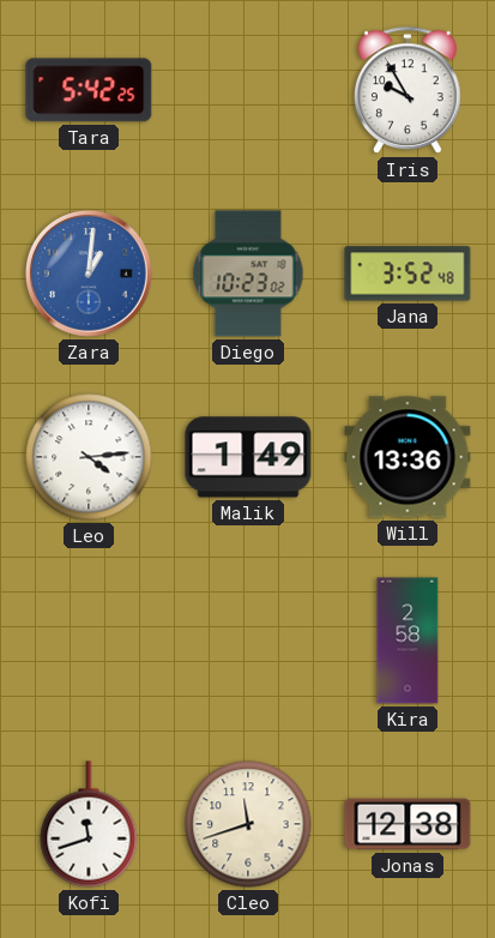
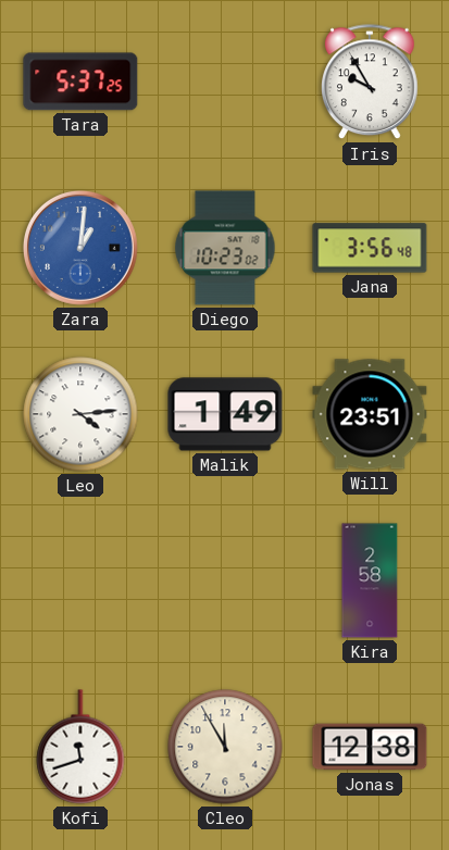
Tara: 5:42 -> 5:37
Jana: 3:52 -> 3:56
Will: 13:36 -> 23:51
Cleo: 11:42 -> 11:55
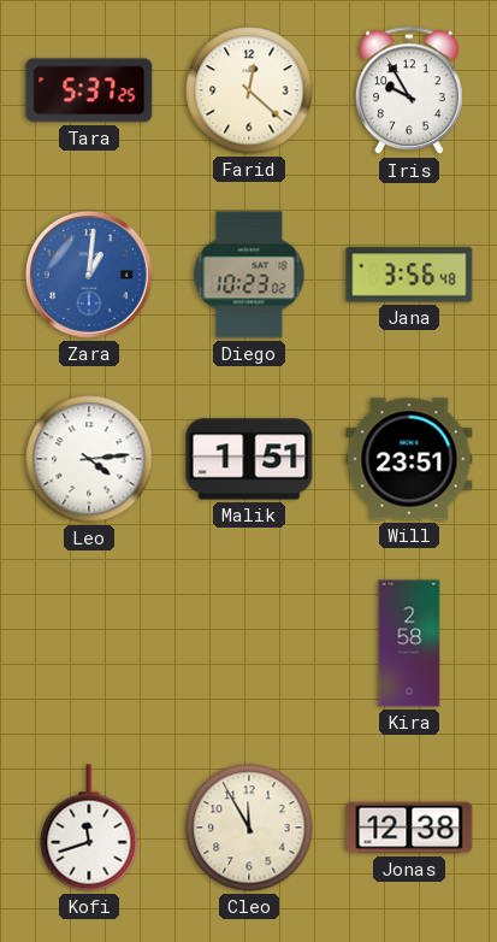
Farid: none -> 12:22
Malik: 1:49 -> 1:51
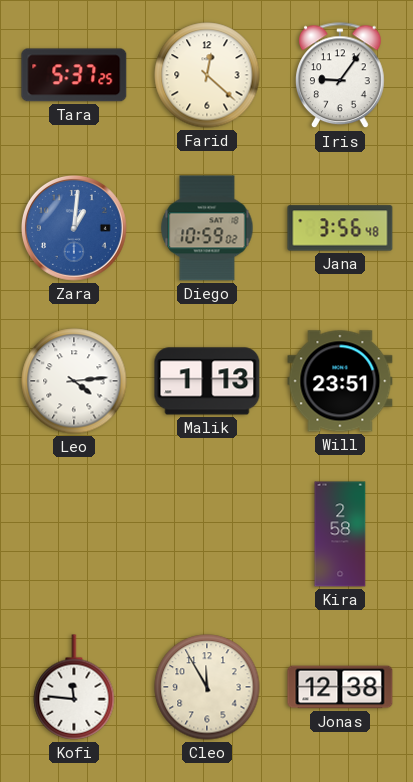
Iris: 9:55 -> 9:06
Diego: 10:23 -> 10:59
Malik: 1:51 -> 1:13
Kofi: 11:42 -> 11:46
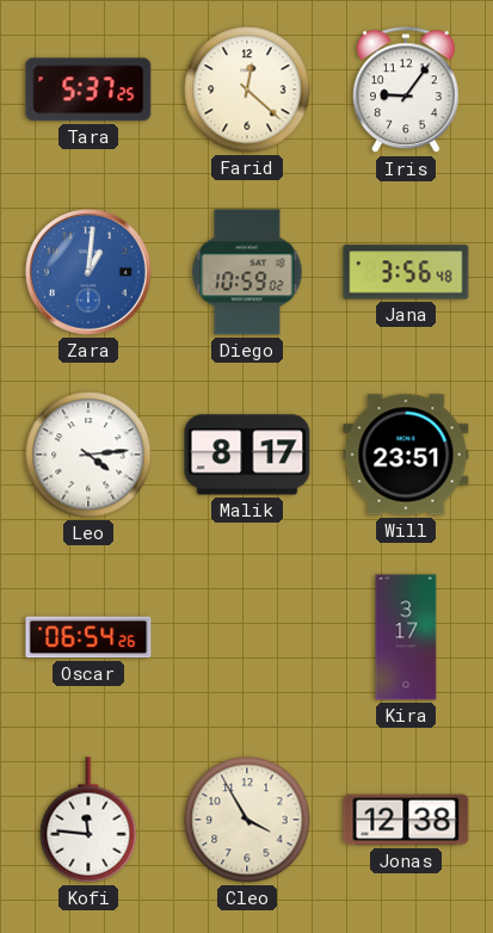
Malik: 1:13 -> 8:17
Oscar: none -> 06:54
Kira: 2:58 -> 3:17
Cleo: 11:55 -> 3:55
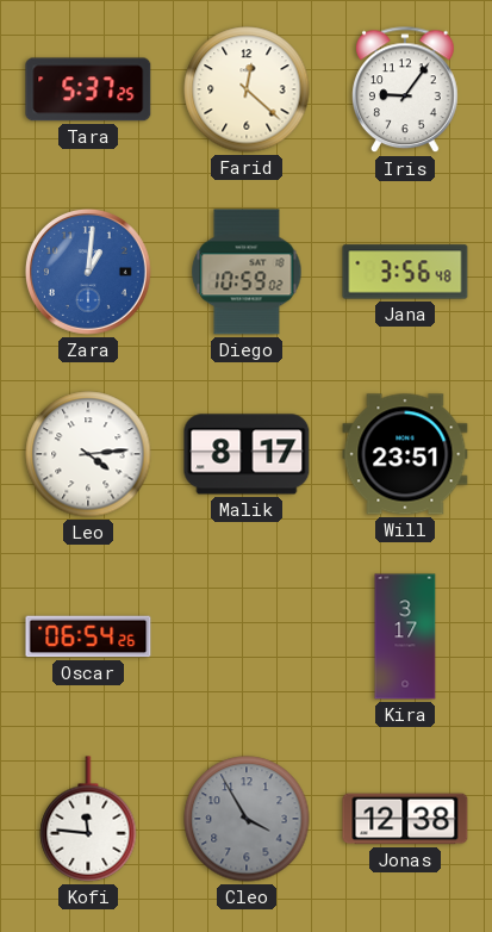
Cleo dial: cream -> grey
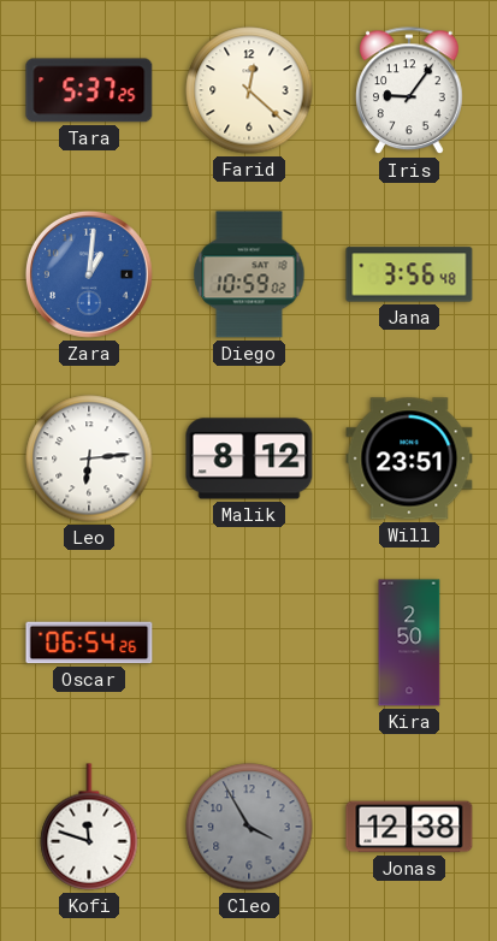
Leo: 4:14 -> 6:14
Malik: 8:17 -> 8:12
Kira: 3:17 -> 2:50
Kofi: 11:46 -> 11:48
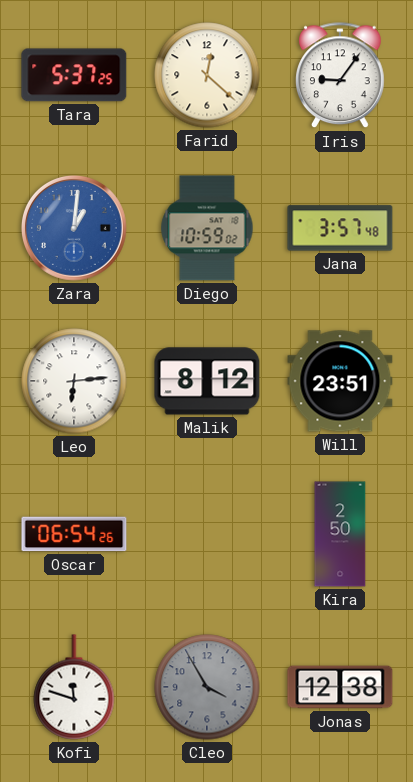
Jana: 3:56 -> 3:57
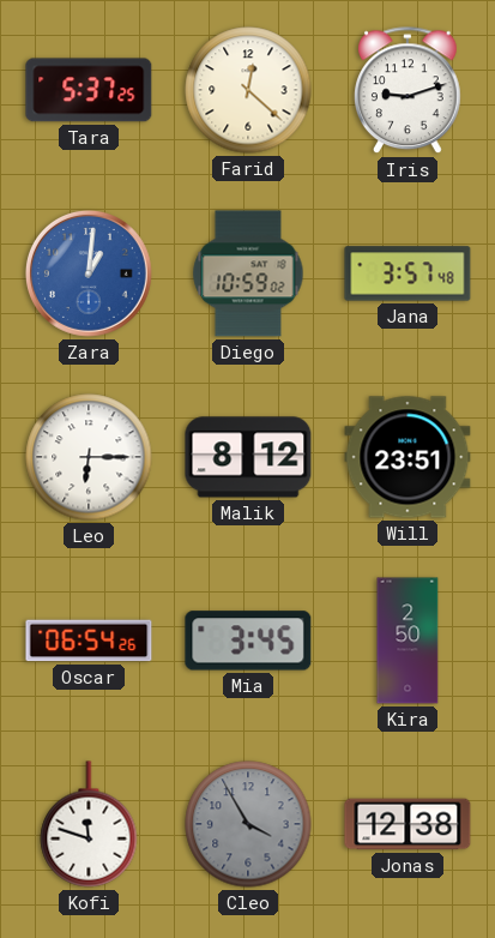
Iris: 9:06 -> 9:12
Leo: 6:14 -> 6:15
Mia: none -> 3:45
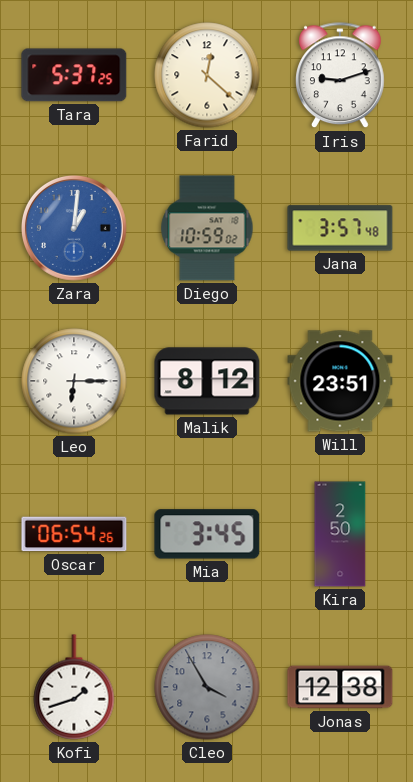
Kofi: 11:48 -> 1:42
